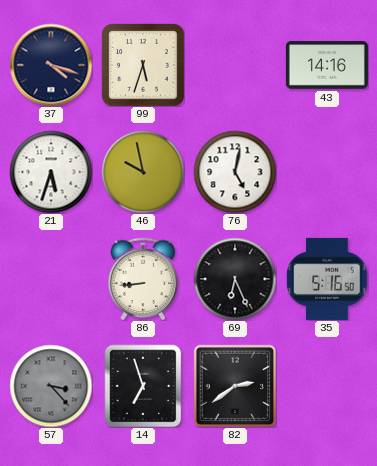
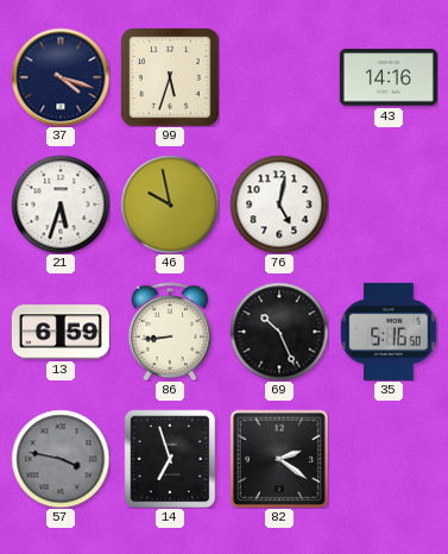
13: none -> 6:59
69: 6:26 -> 10:26
57: 3:23 -> 3:47
82: 2:39 -> 2:21
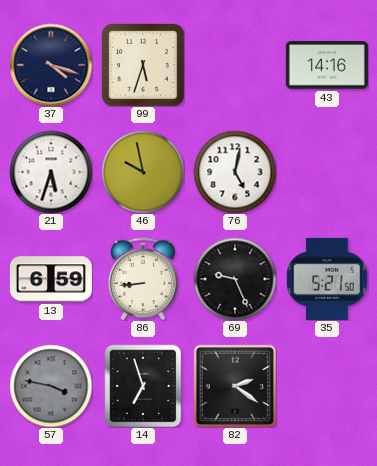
69: 10:26 -> 9:26
35: 5:16 -> 5:21
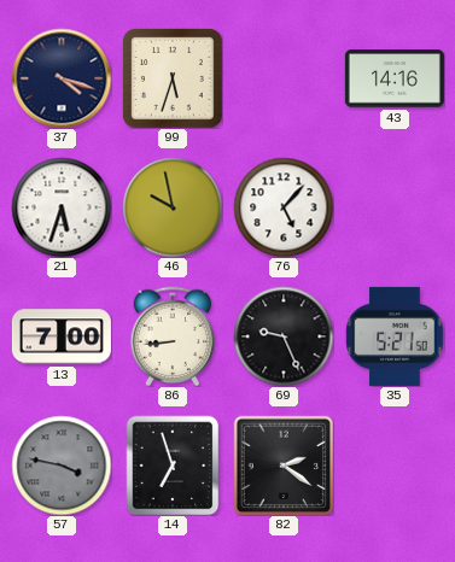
76: 5:02 -> 5:07
13: 6:59 -> 7:00
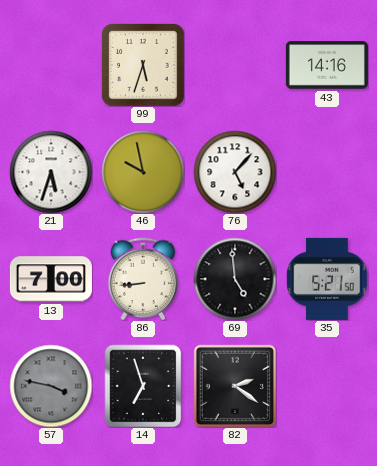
37: 4:18 -> none
69: 9:26 -> 4:59
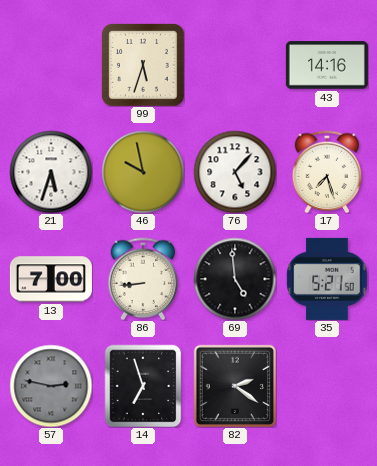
17: none -> 7:27
57: 3:47 -> 2:47
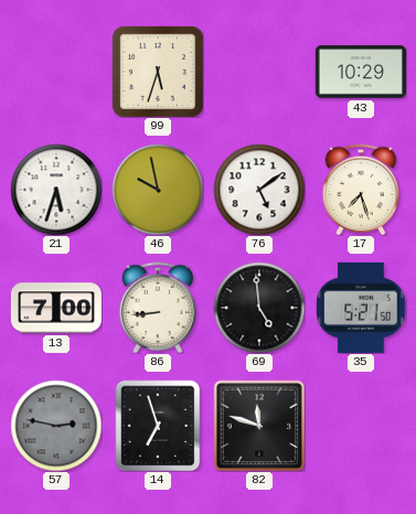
43: 14:16 -> 10:29
76: 5:07 -> 5:09
82: 2:21 -> 11:48
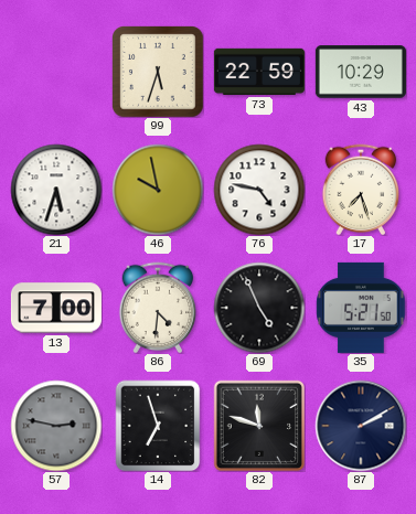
73: none -> 22:59
76: 5:09 -> 4:47
86: 8:44 -> 4:31
69: 4:59 -> 4:56
87: none -> 2:10
